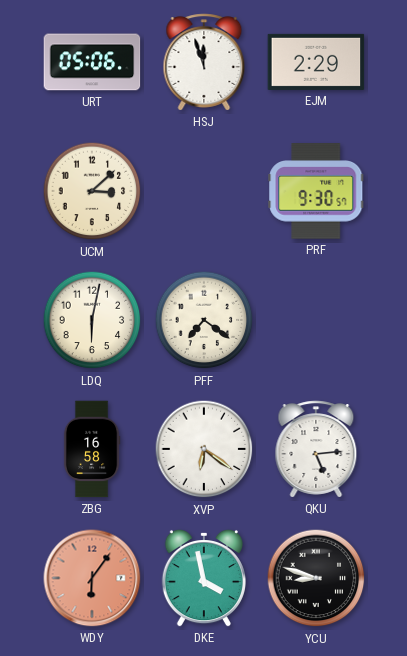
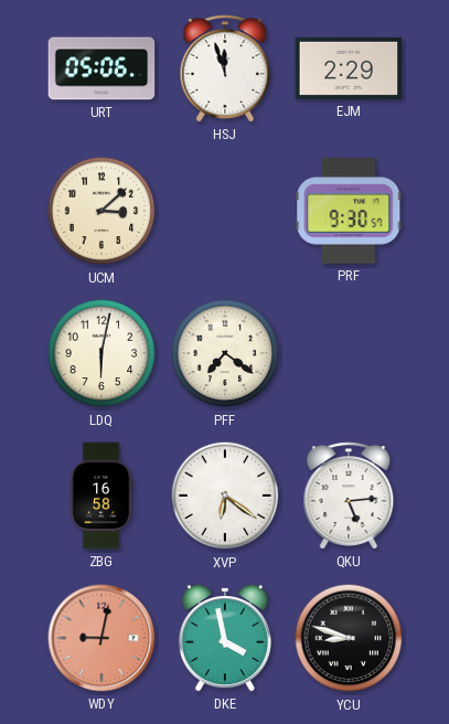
WDY: 6:06 -> 9:02
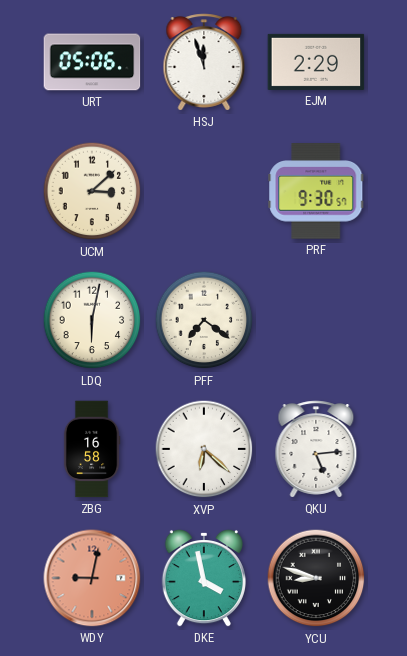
XVP: 6:21 -> 6:22
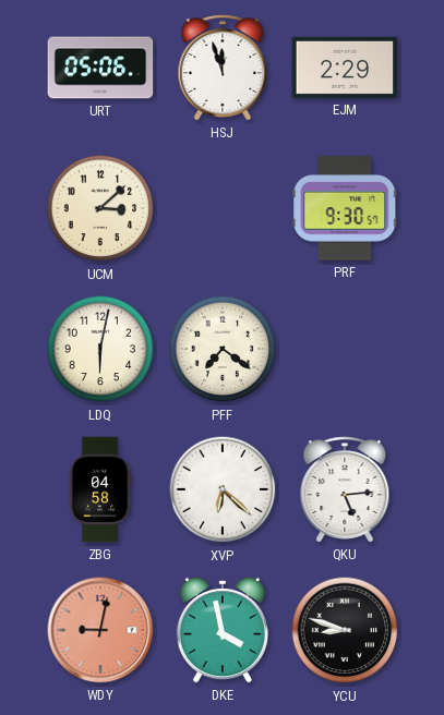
ZBG: 16:58 -> 04:58
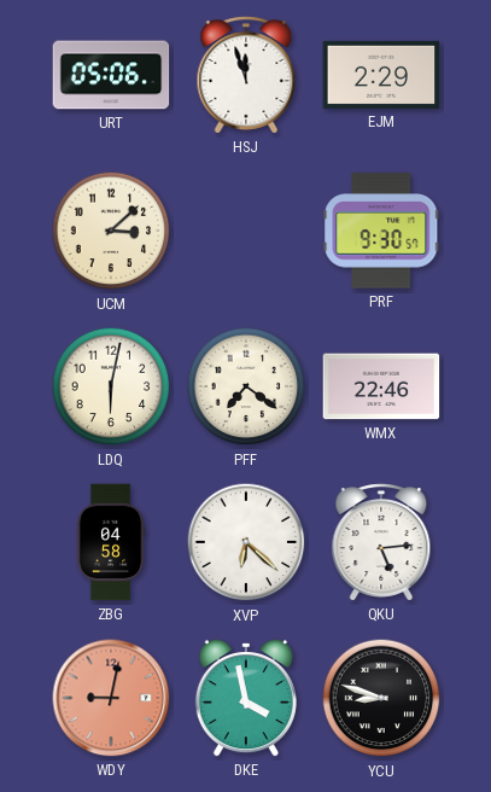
WMX: none -> 22:46
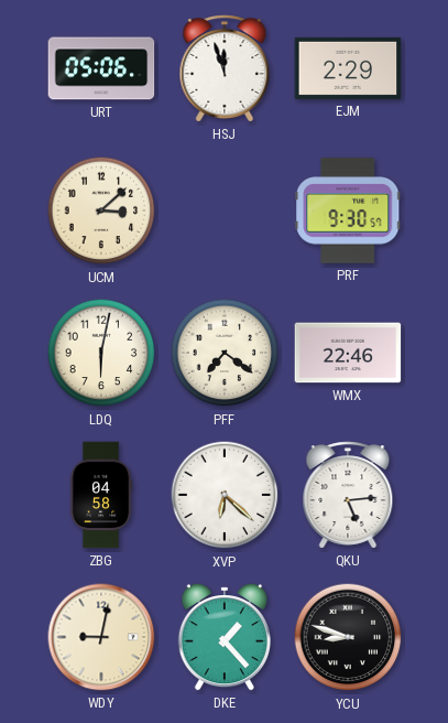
WDY dial: salmon -> cream
DKE: 3:58 -> 1:23
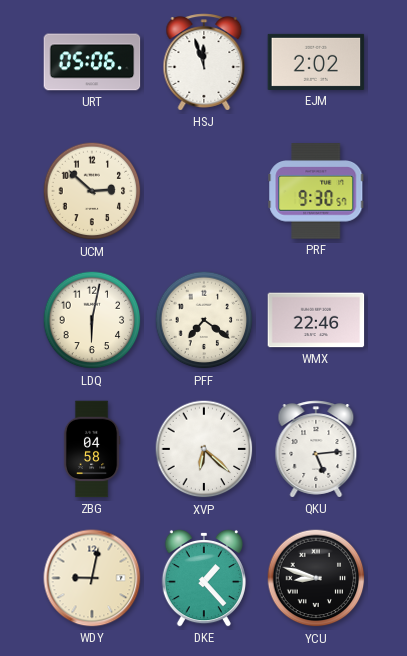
EJM: 2:29 -> 2:02
UCM: 3:08 -> 2:52
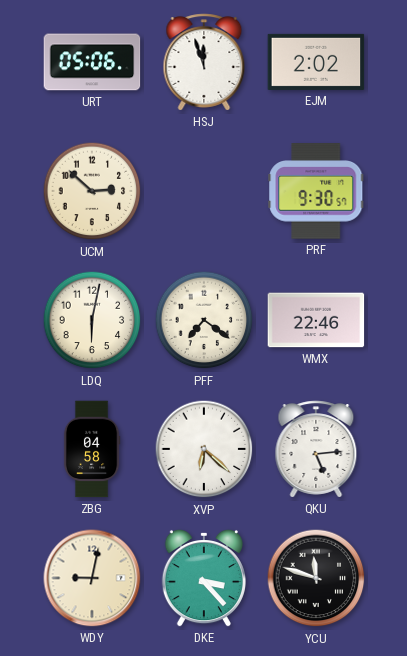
DKE: 1:23 -> 3:23
YCU: 8:48 -> 11:48
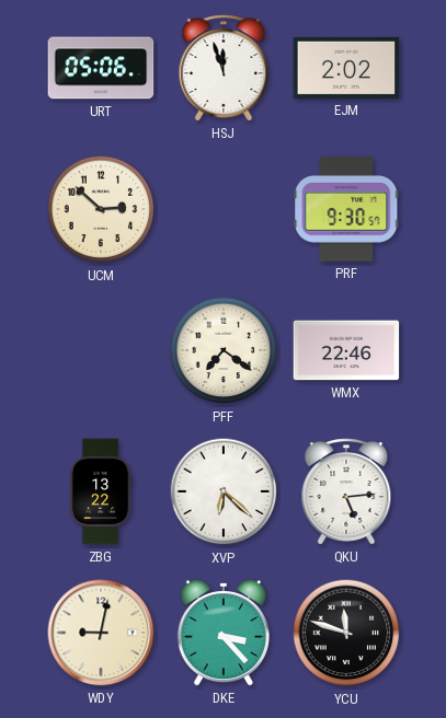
LDQ: 6:02 -> none
ZBG: 04:58 -> 13:22
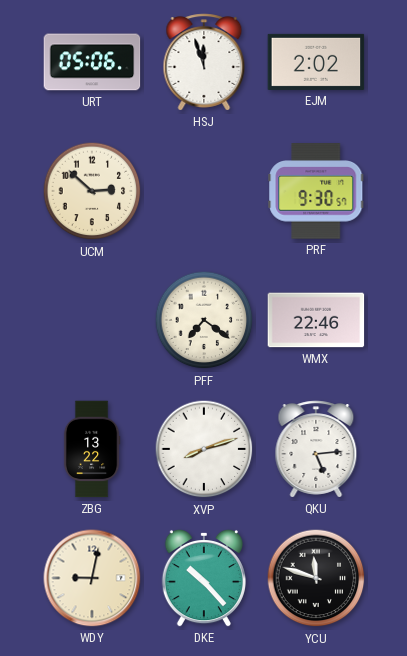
XVP: 6:22 -> 8:12
DKE: 3:23 -> 10:23
